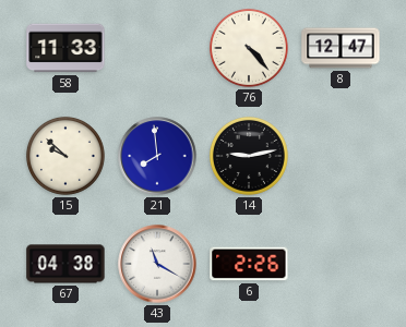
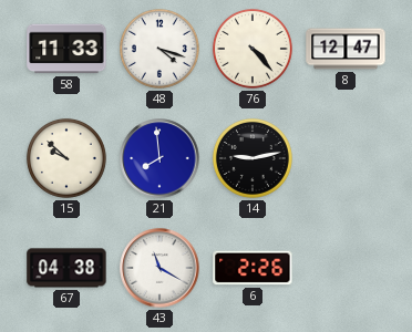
48: none -> 4:18
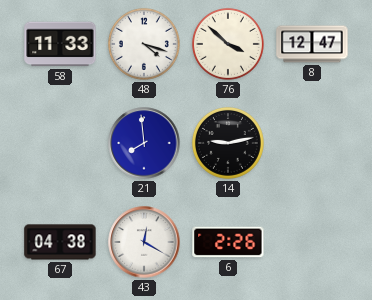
76: 4:23 -> 3:52
15: 9:52 -> none
43: 11:20 -> 12:20
